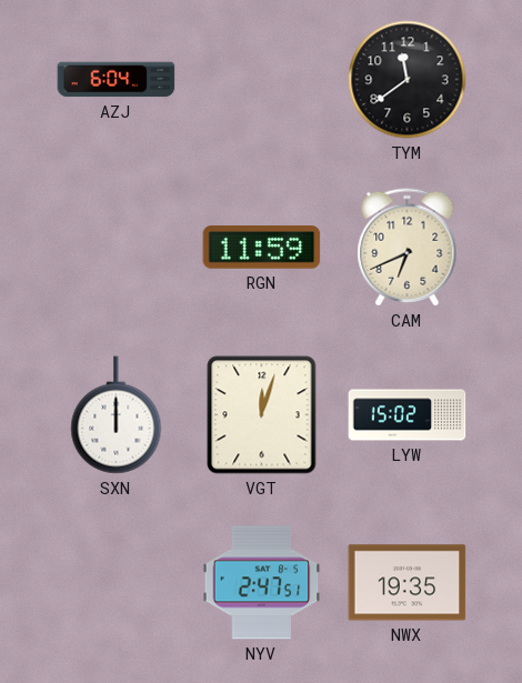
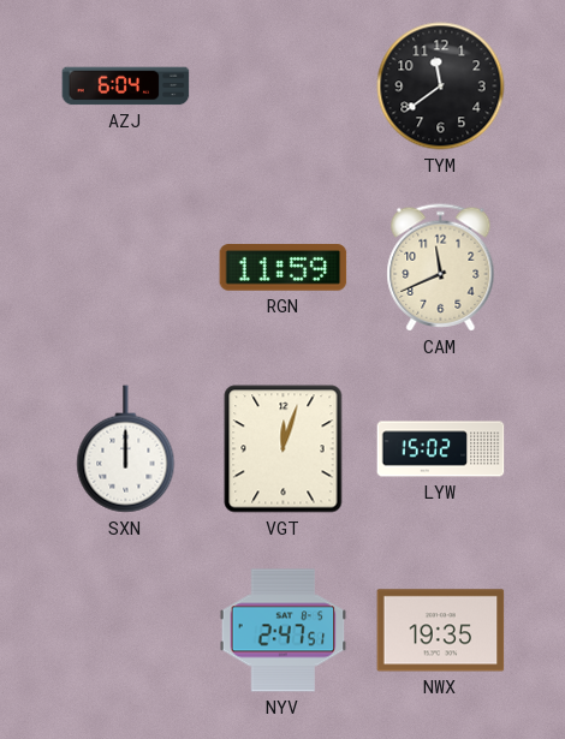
CAM: 6:41 -> 11:41
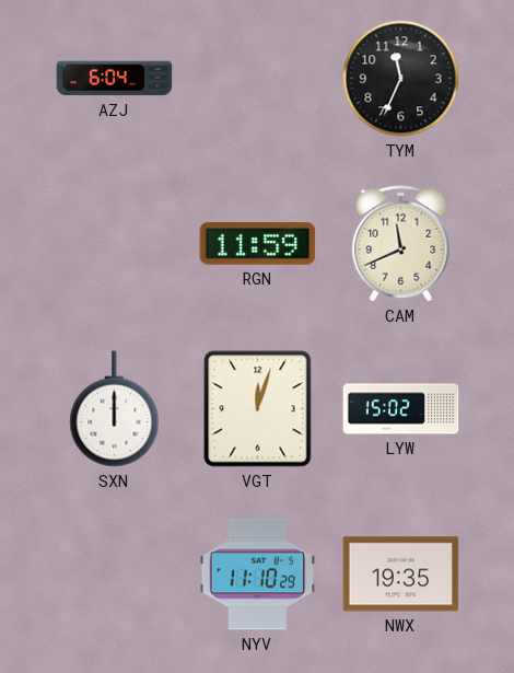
TYM: 11:39 -> 11:34
NYV: 2:47 -> 11:10
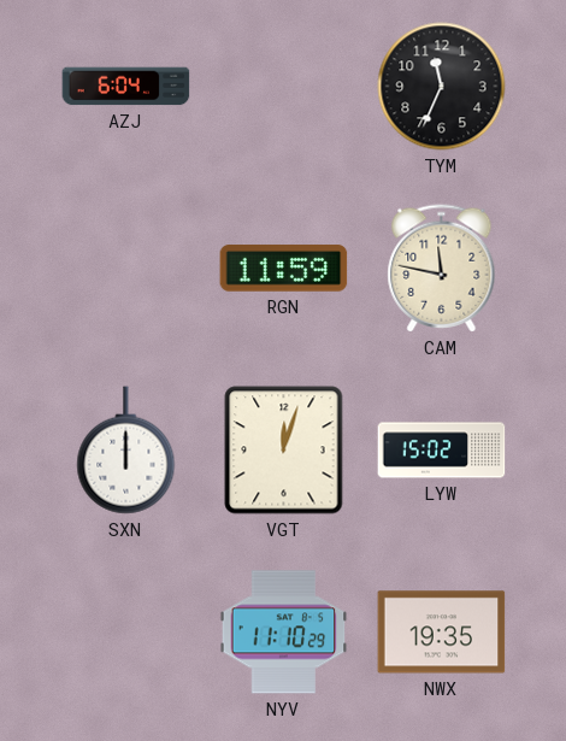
CAM: 11:41 -> 11:47
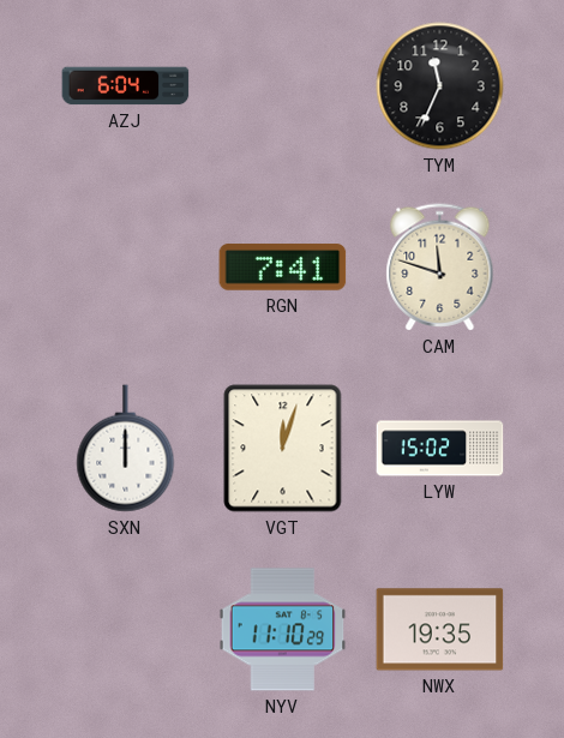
RGN: 11:59 -> 7:41
CAM: 11:47 -> 11:48
